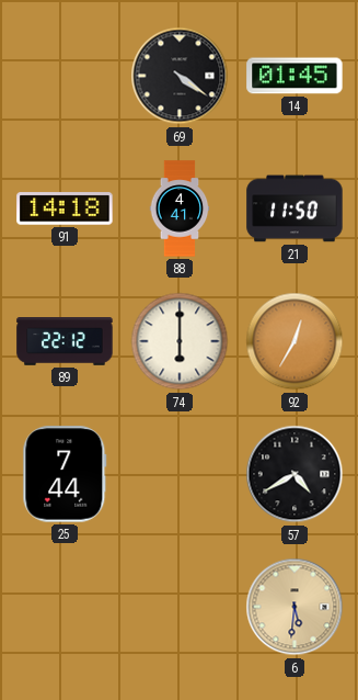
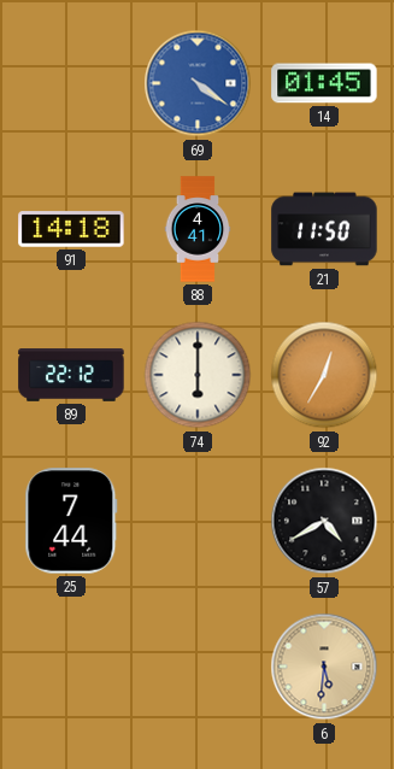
69 dial: black -> blue
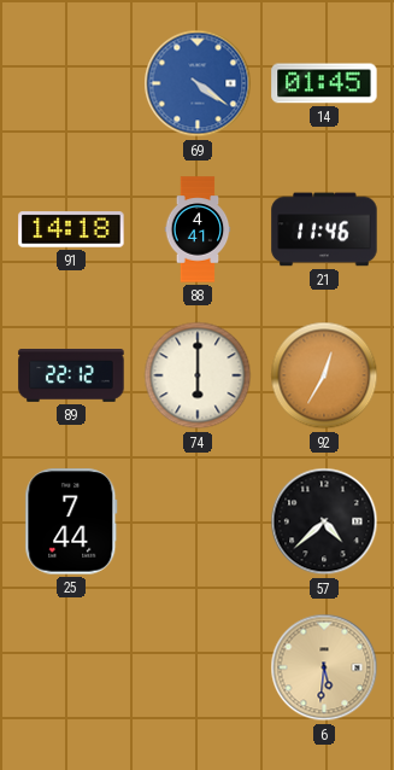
21: 11:50 -> 11:46
57: 4:40 -> 4:38
